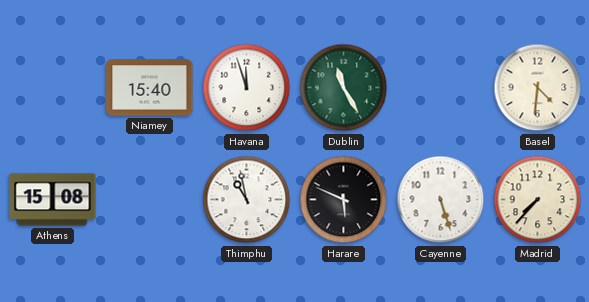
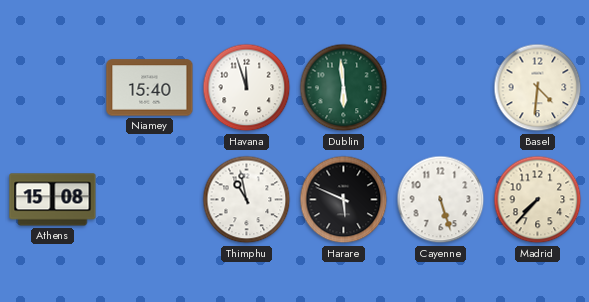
Dublin: 11:25 -> 5:59
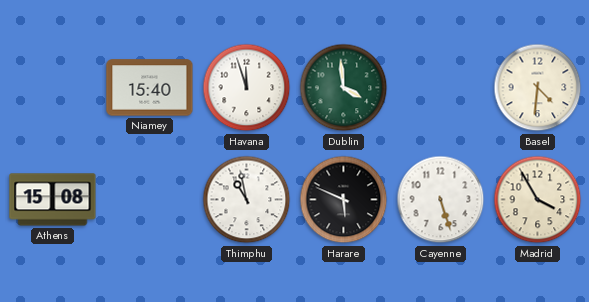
Dublin: 5:59 -> 3:59
Madrid: 7:37 -> 3:55
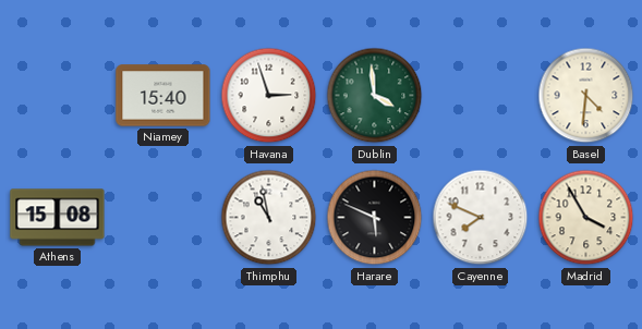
Havana: 11:57 -> 2:57
Cayenne: 5:27 -> 7:49
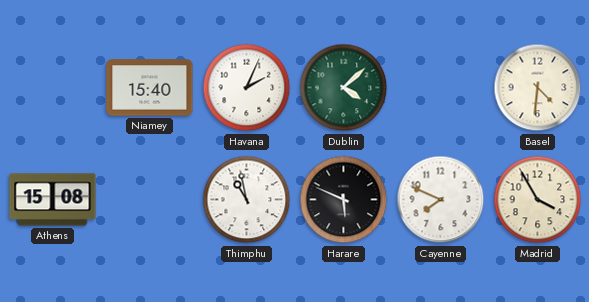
Havana: 2:57 -> 2:04
Dublin: 3:59 -> 4:08
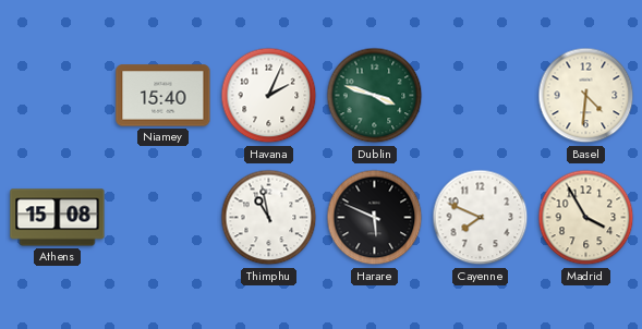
Dublin: 4:08 -> 3:48
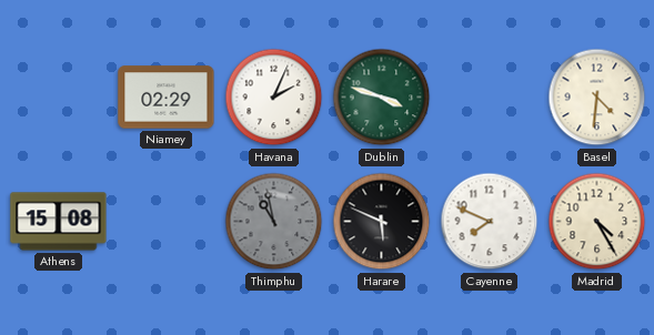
Niamey: 15:40 -> 02:29
Thimphu dial: white -> grey
Madrid: 3:55 -> 4:25
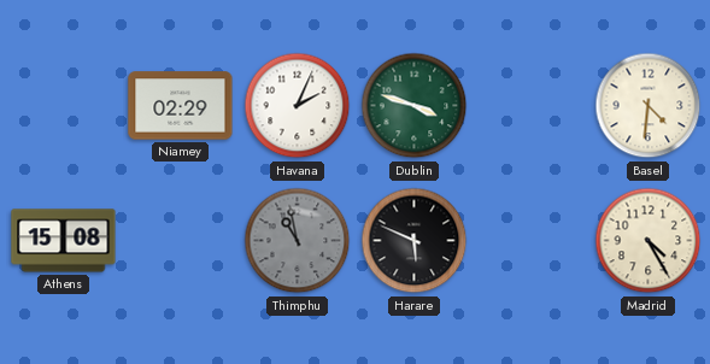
Cayenne: 7:49 -> none
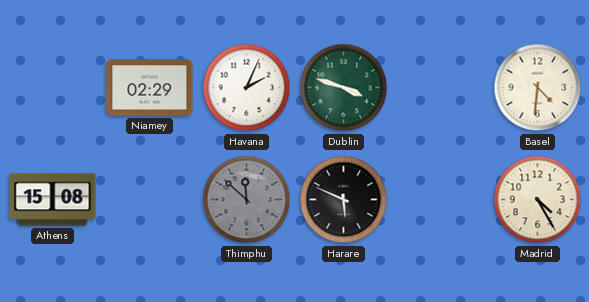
Thimphu: 10:58 -> 11:52
